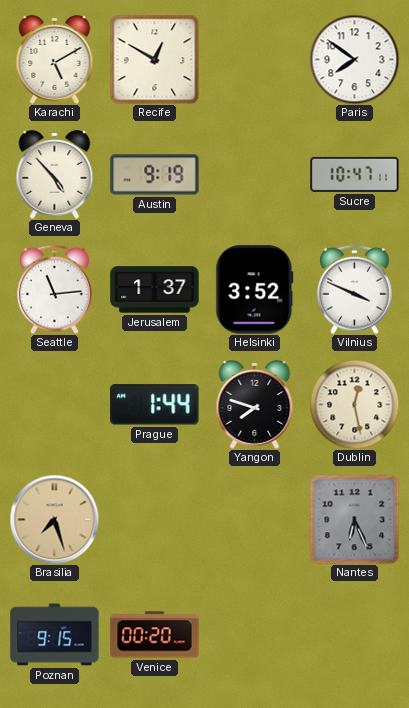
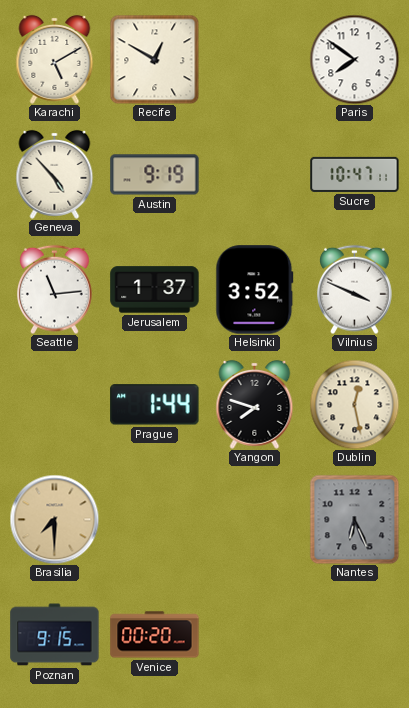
Brasilia: 7:27 -> 7:30
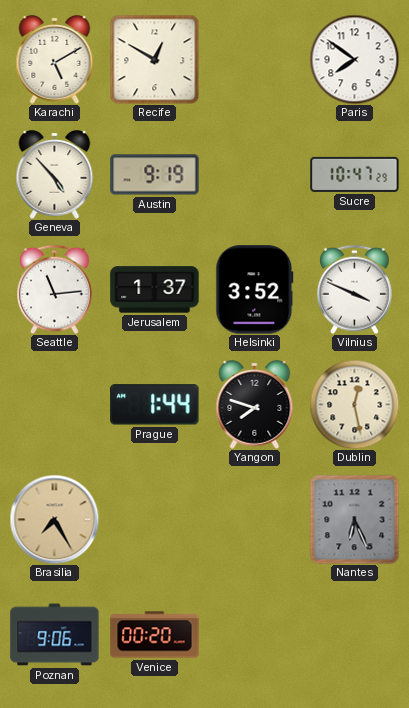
Sucre: 10:47:11 -> 10:47:29
Brasilia: 7:30 -> 7:25
Poznan: 9:15 -> 9:06
